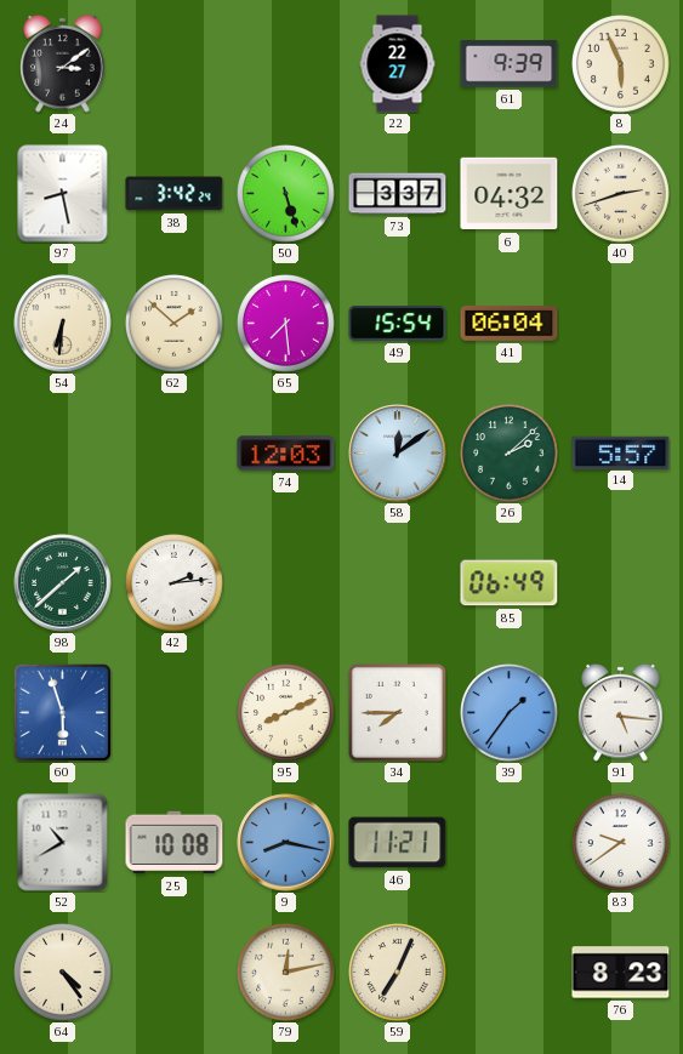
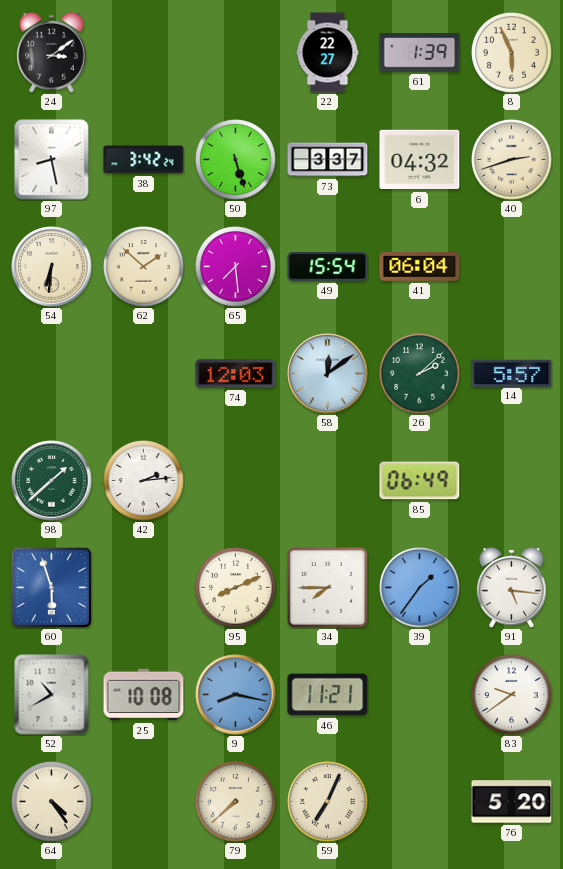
61: 9:39 -> 1:39
79: 12:13 -> 7:38
76: 8:23 -> 5:20
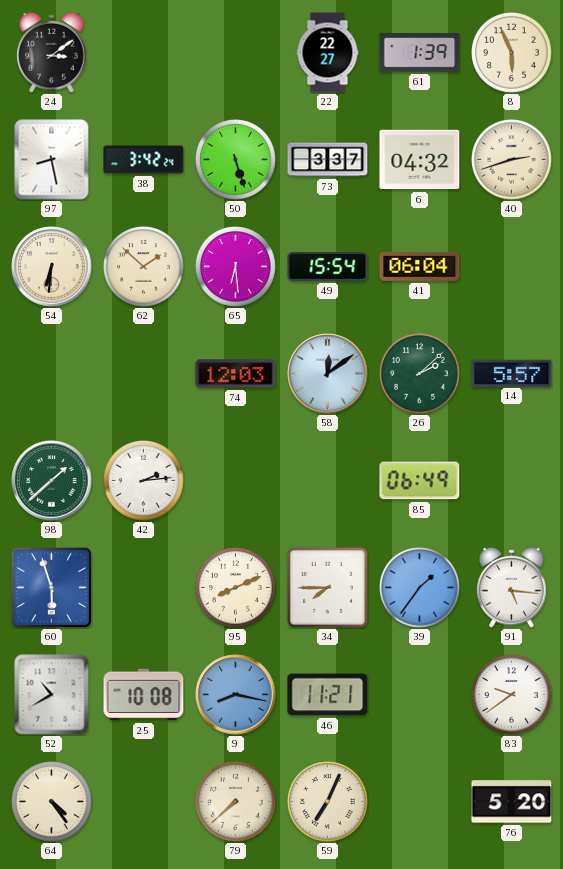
65: 7:29 -> 6:29
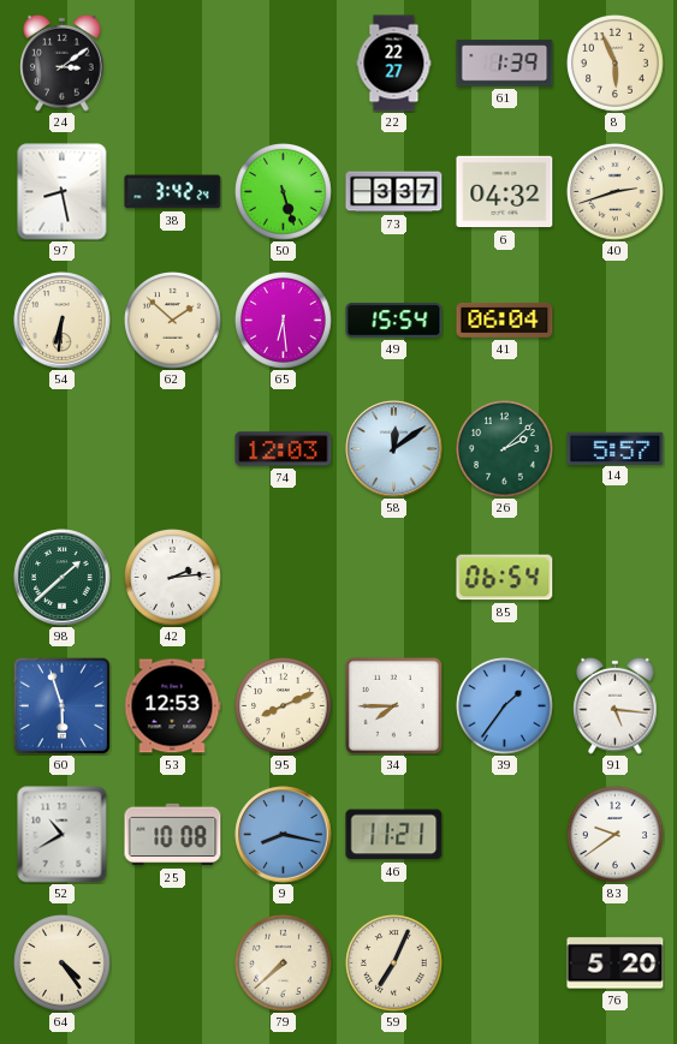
85: 06:49 -> 06:54
53: none -> 12:53
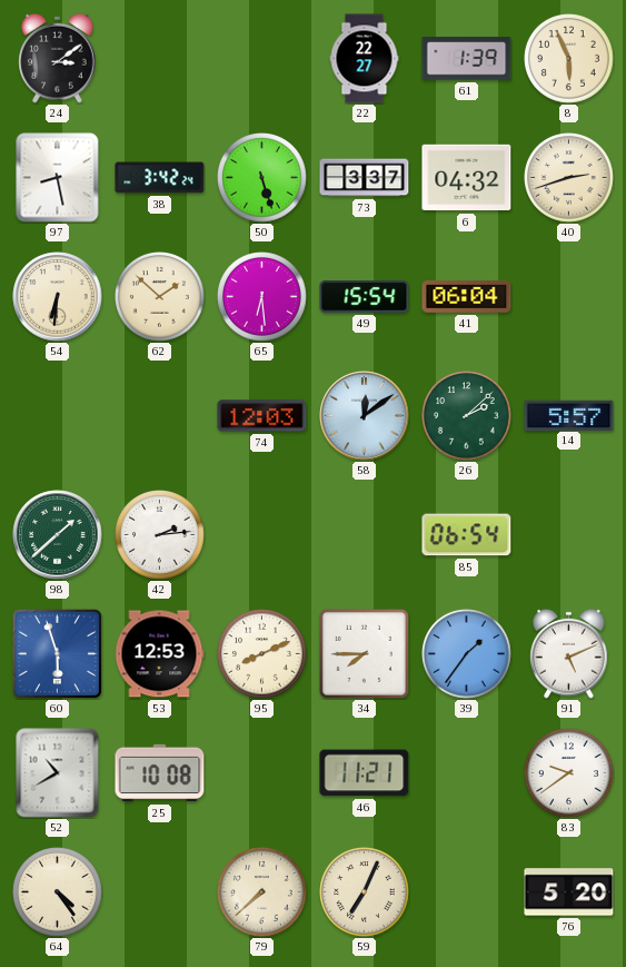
91: 5:16 -> 5:11
9: 8:17 -> none
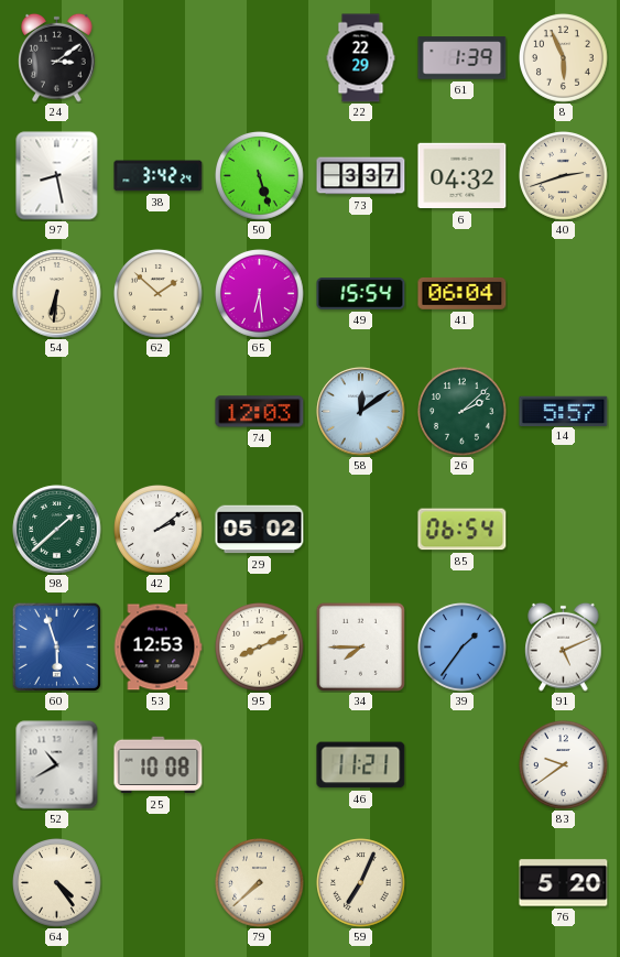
22: 22:27 -> 22:29
42: 2:14 -> 2:09
29: none -> 05:02
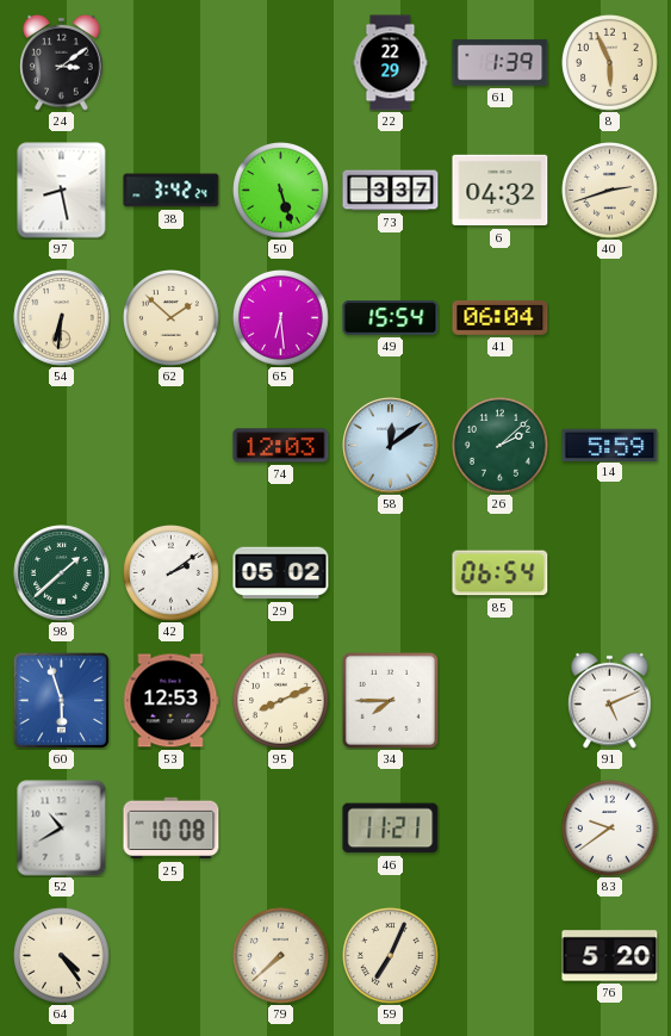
14: 5:57 -> 5:59
39: 1:36 -> none
